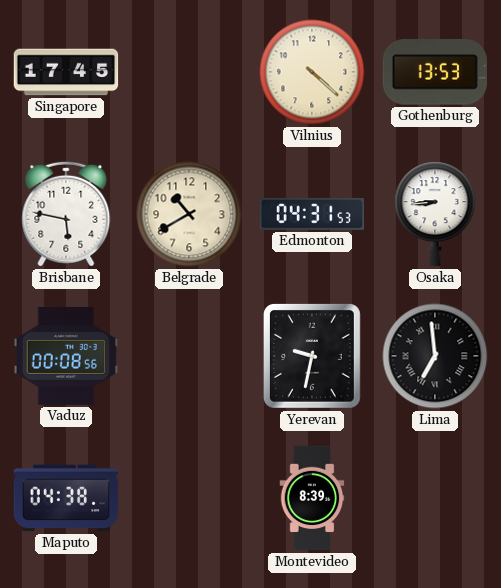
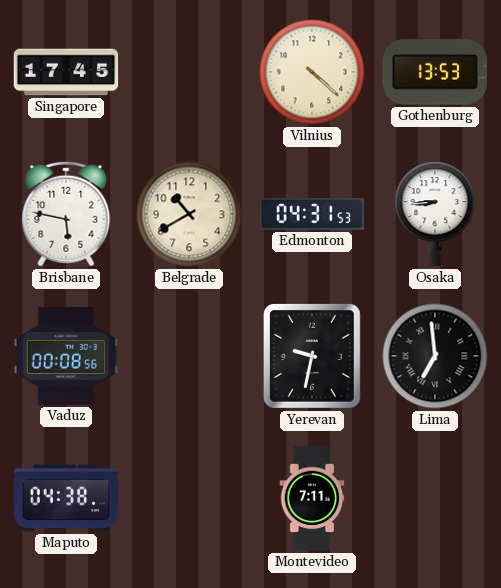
Montevideo: 8:39 -> 7:11
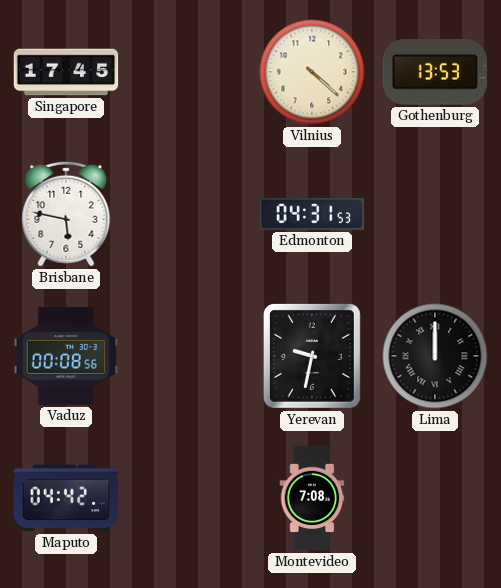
Belgrade: 10:40 -> none
Osaka: 8:44 -> none
Lima: 6:59 -> 12:00
Maputo: 04:38 -> 04:42
Montevideo: 7:11 -> 7:08
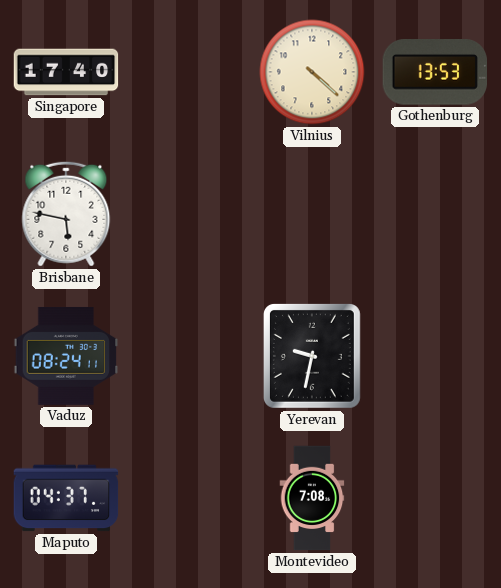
Singapore: 17:45 -> 17:40
Edmonton: 04:31 -> none
Vaduz: 00:08 -> 08:24
Lima: 12:00 -> none
Maputo: 04:42 -> 04:37
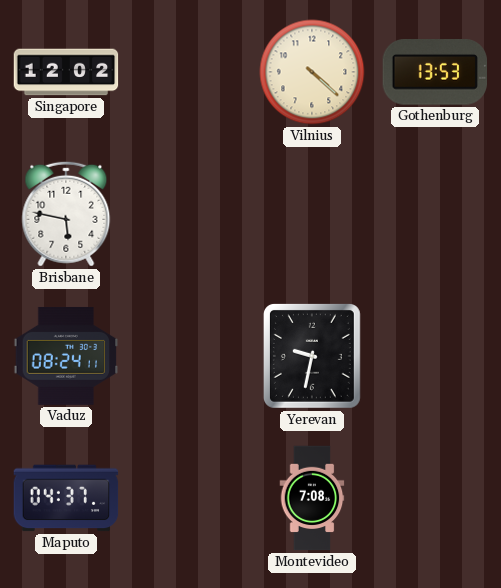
Singapore: 17:40 -> 12:02
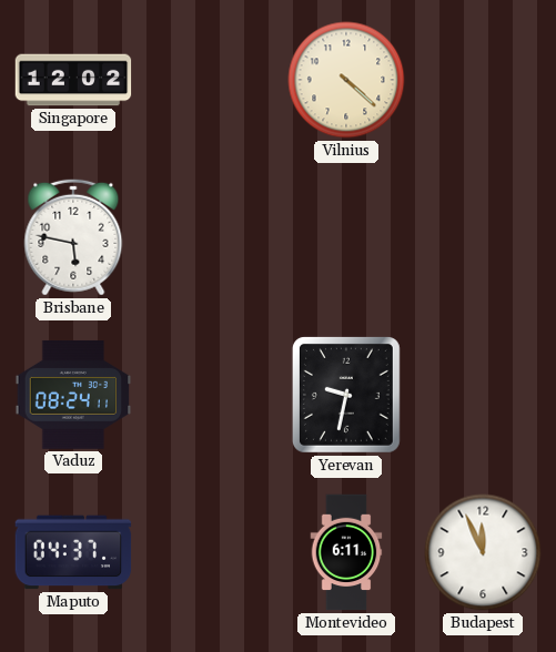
Gothenburg: 13:53 -> none
Montevideo: 7:08 -> 6:11
Budapest: none -> 11:56
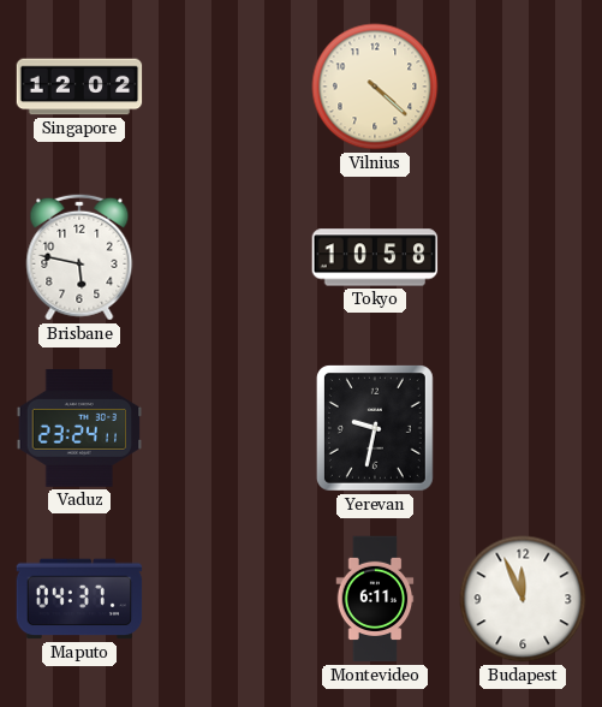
Tokyo: none -> 10:58
Vaduz: 08:24 -> 23:24
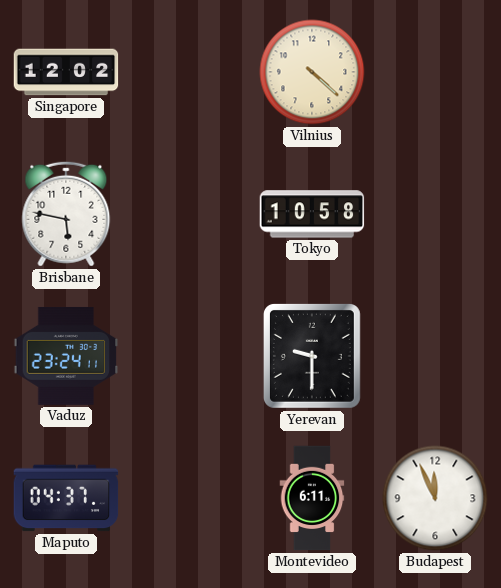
Yerevan: 9:32 -> 9:30
